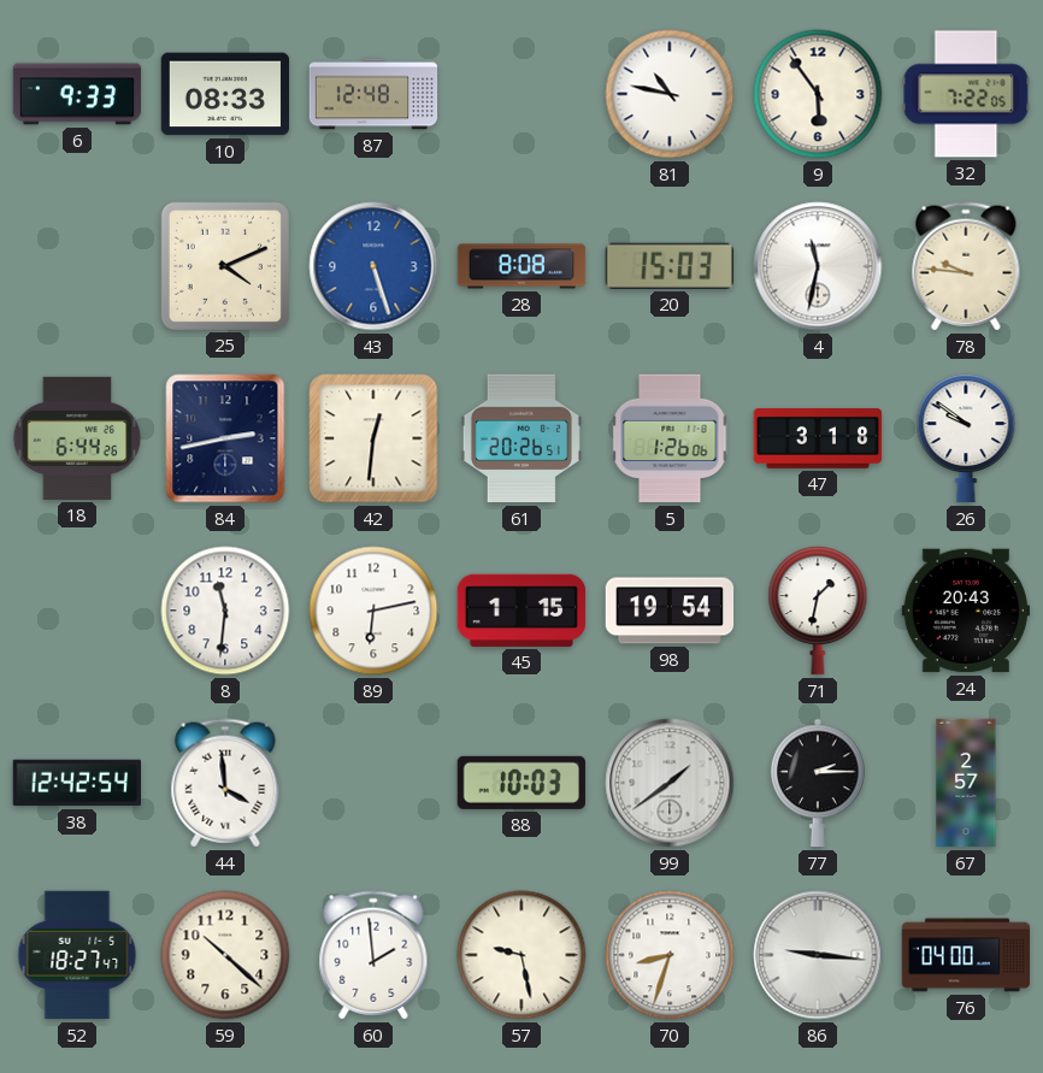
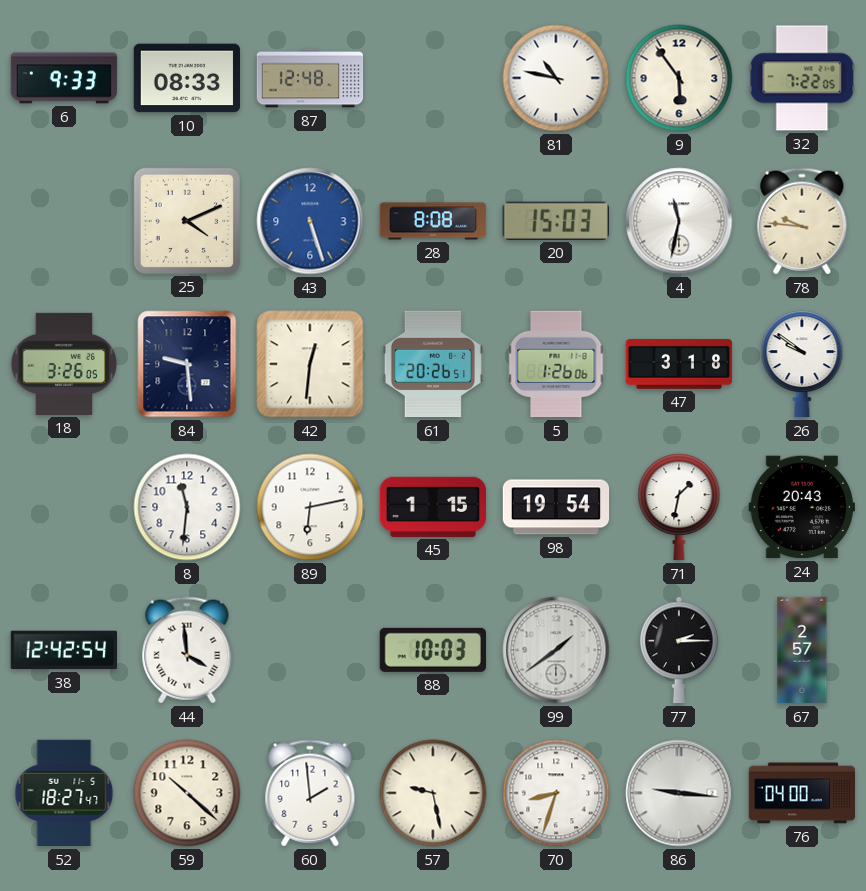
18: 6:44 -> 3:26
84: 2:43 -> 9:29
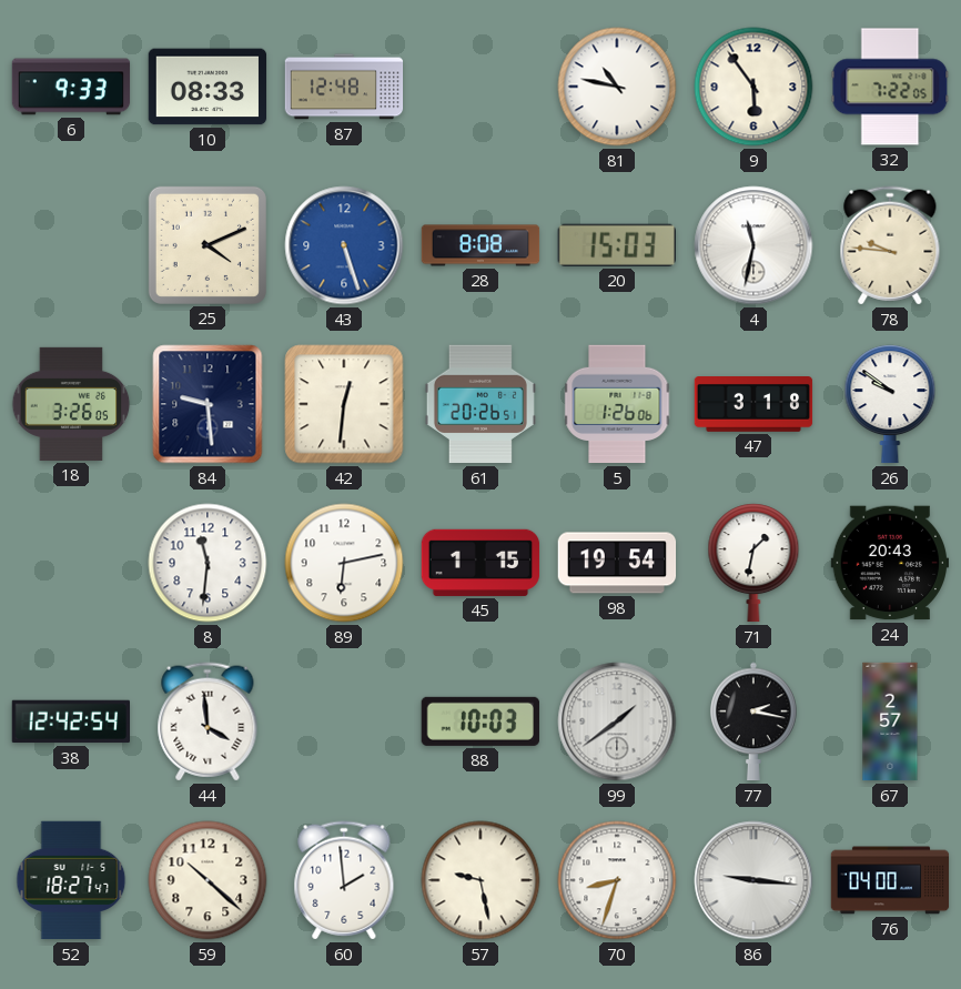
77: 2:15 -> 2:17
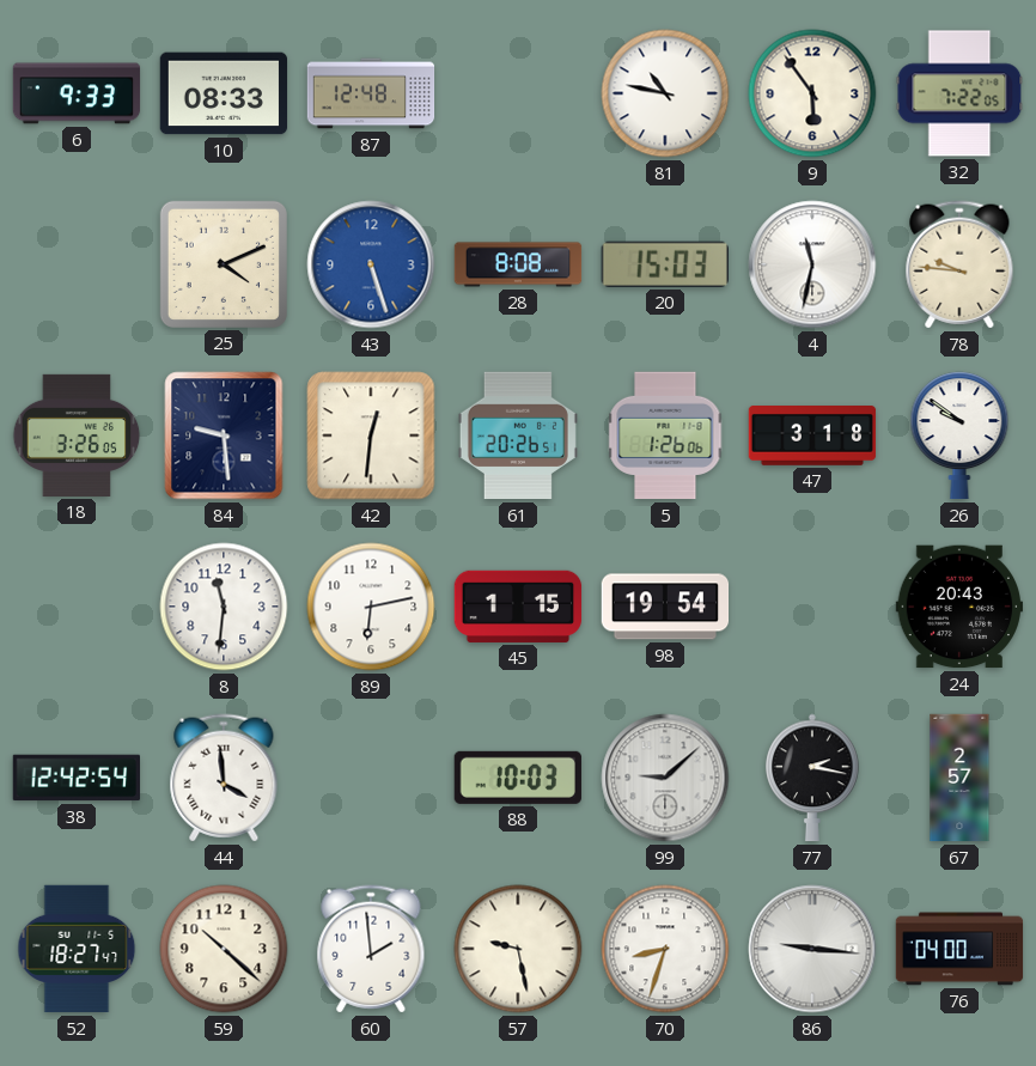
71: 1:32 -> none
99: 1:39 -> 9:08
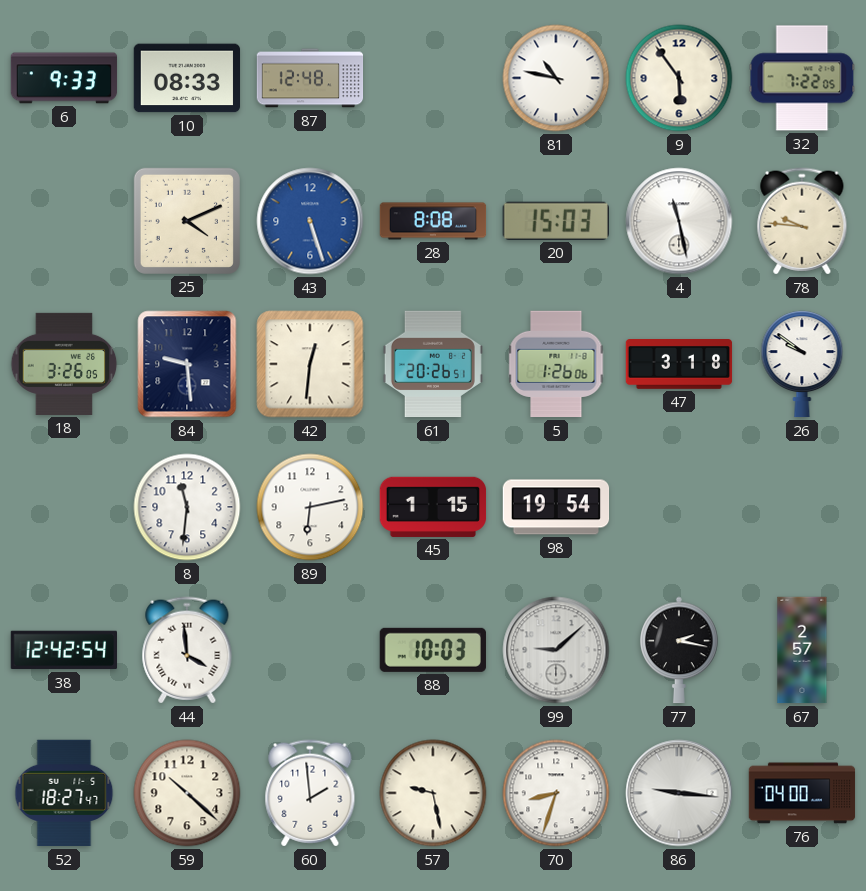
4: 11:32 -> 11:28
24: 20:43 -> none
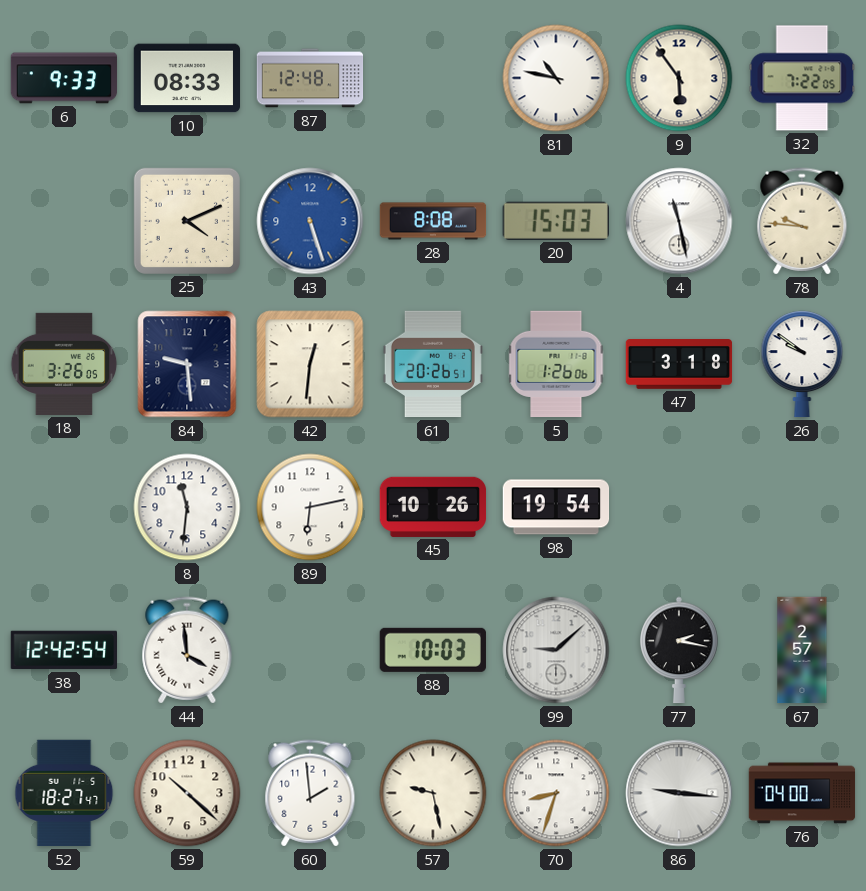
45: 1:15 -> 10:26
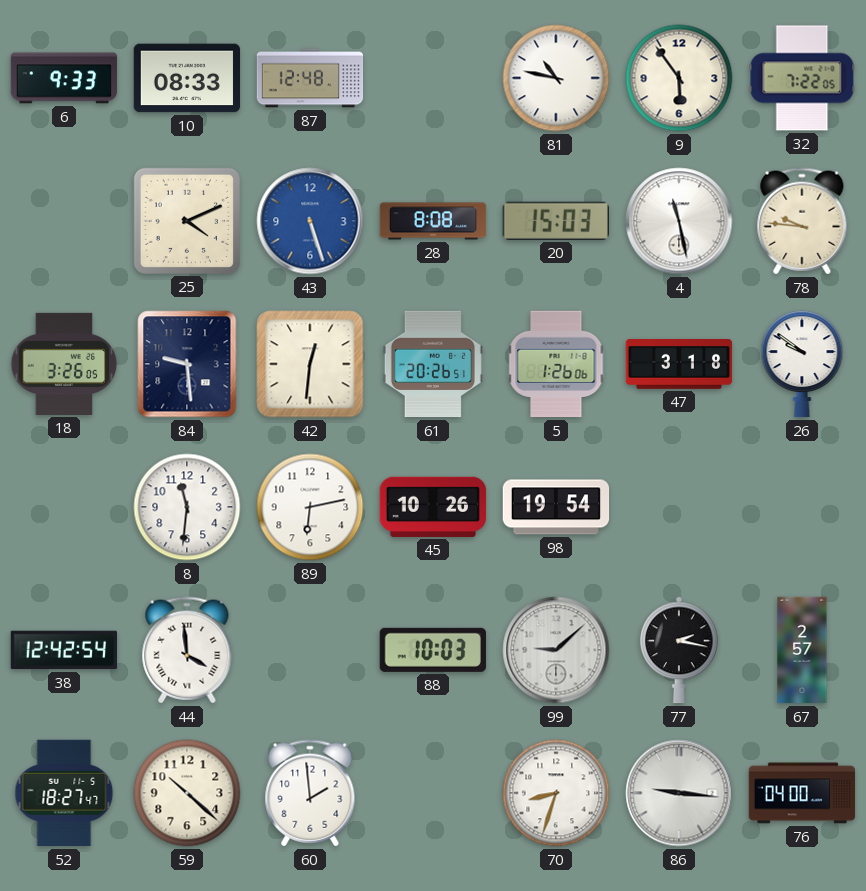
57: 9:28 -> none
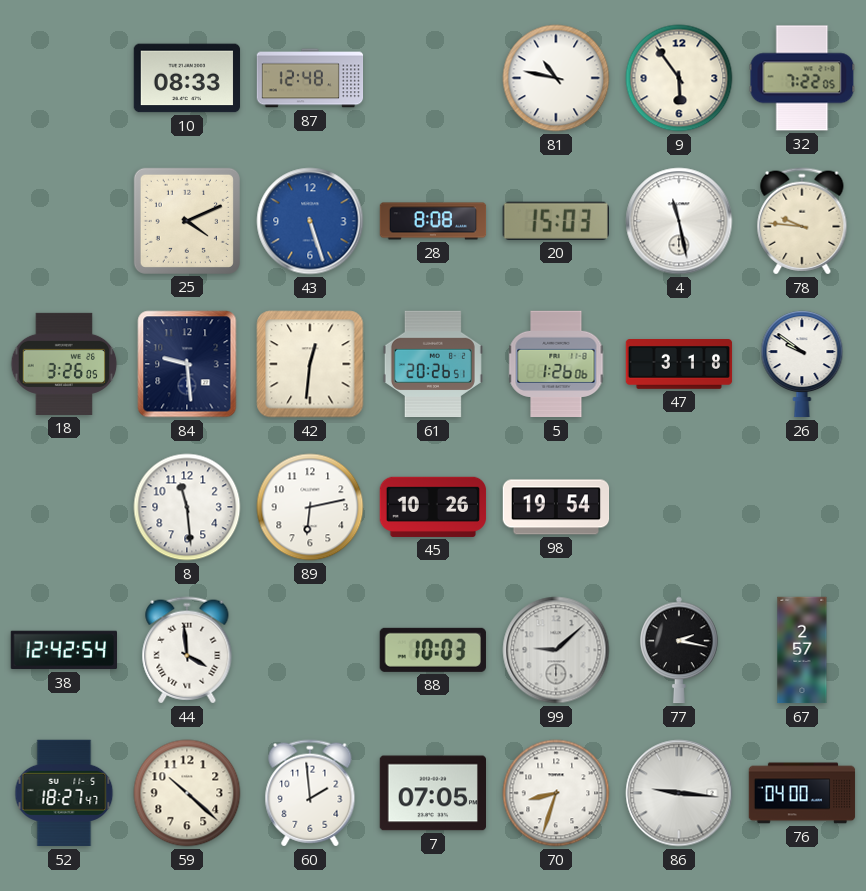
6: 9:33 -> none
8: 11:31 -> 11:29
7: none -> 07:05
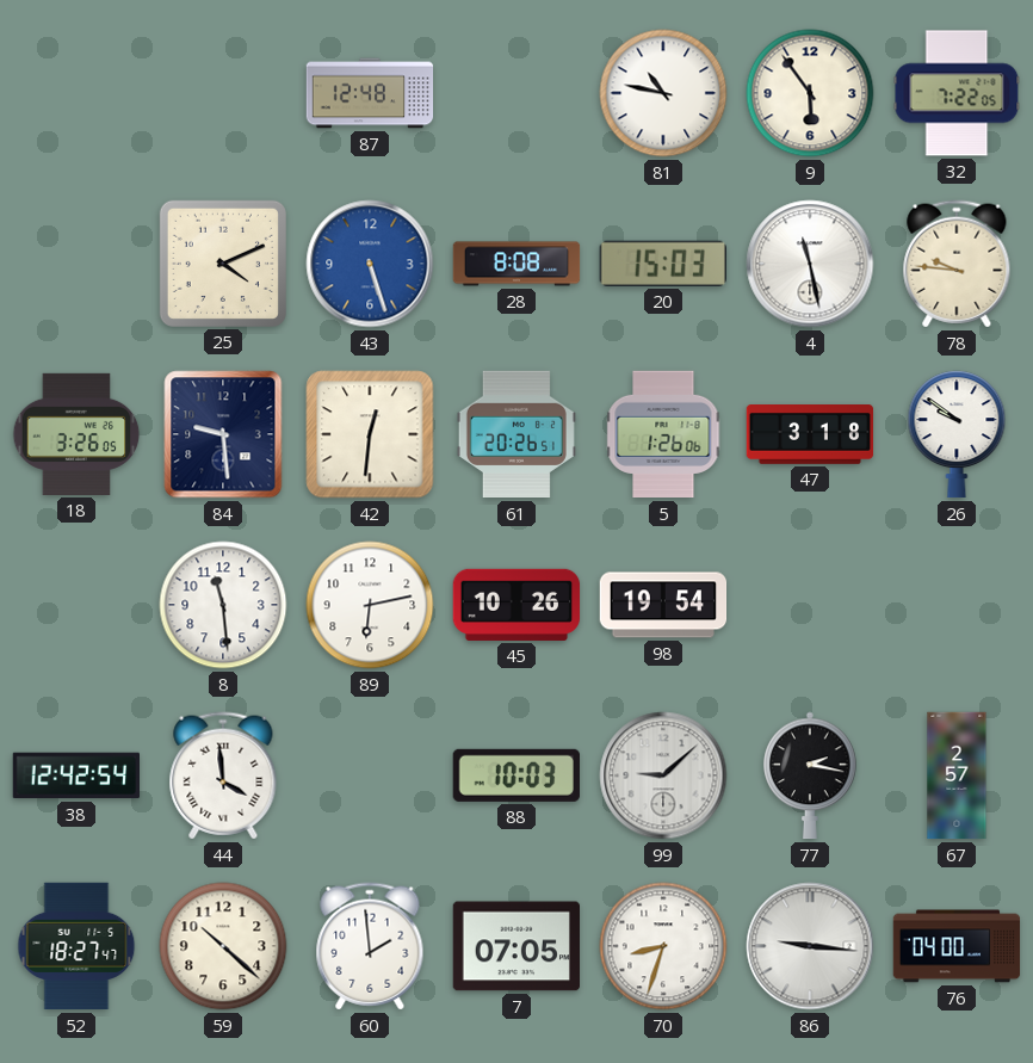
10: 08:33 -> none
